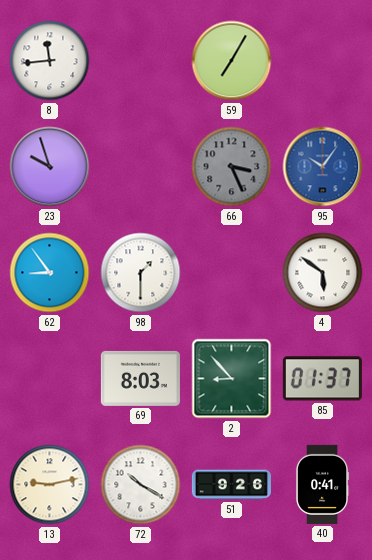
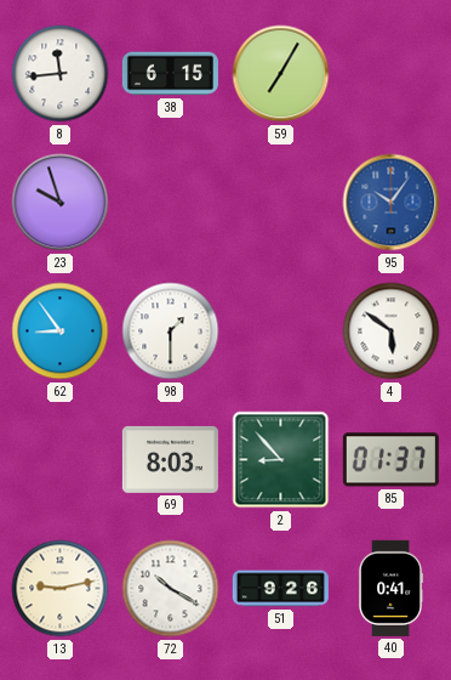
38: none -> 6:15
66: 3:26 -> none
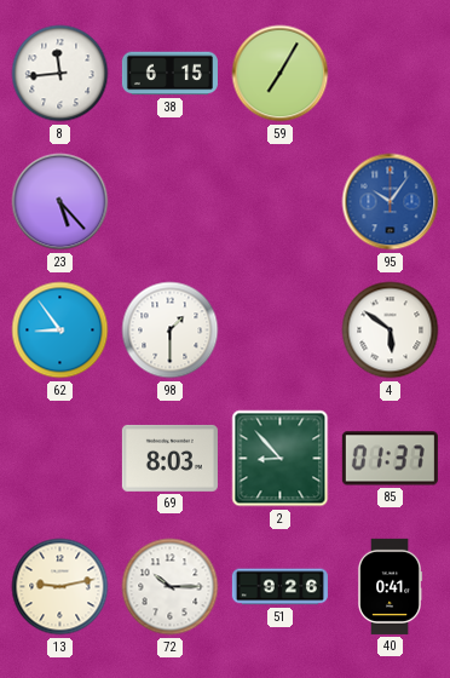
23: 9:57 -> 5:23
72: 10:20 -> 10:15
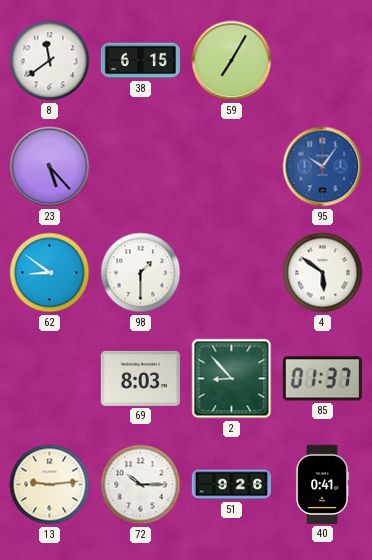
8: 11:44 -> 11:39
62: 8:54 -> 8:51
13: 9:13 -> 9:14
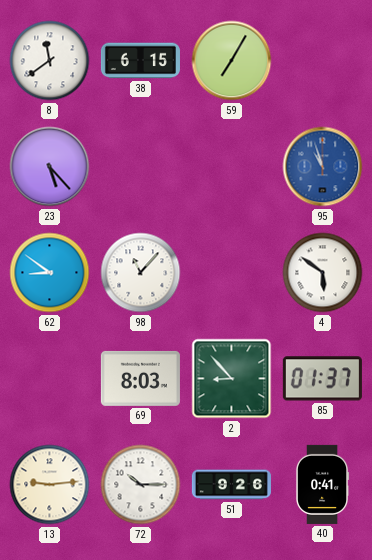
95: 10:06 -> 10:57
98: 1:30 -> 11:07
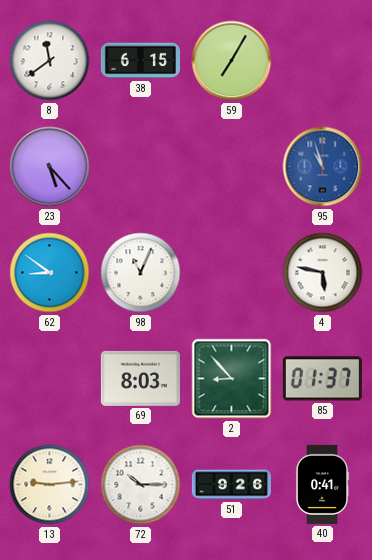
98: 11:07 -> 11:04
4: 5:51 -> 5:47
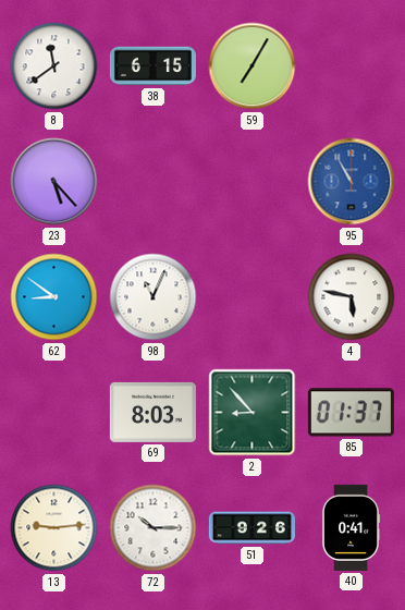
95: 10:57 -> 10:55
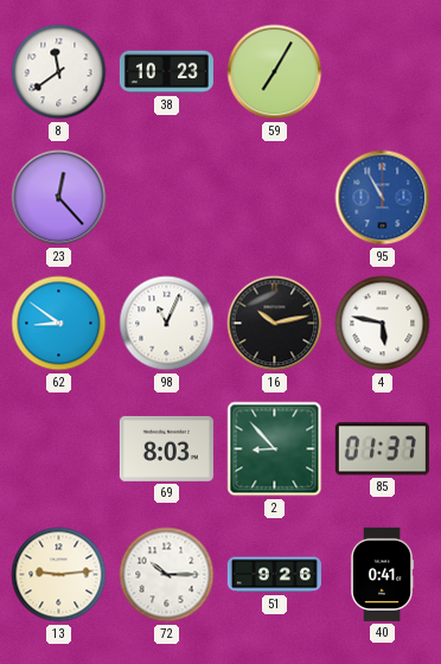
38: 6:15 -> 10:23
23: 5:23 -> 12:23
16: none -> 10:13
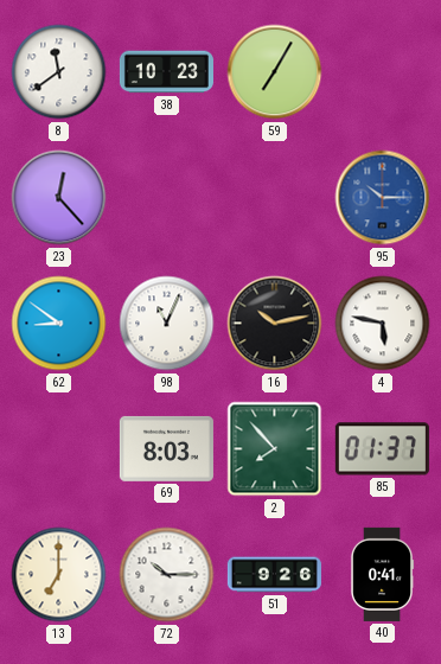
95: 10:55 -> 10:15
2: 8:53 -> 7:53
13: 9:14 -> 7:00
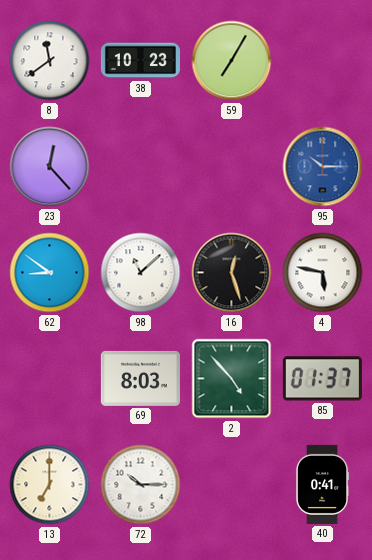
98: 11:04 -> 11:08
16: 10:13 -> 12:27
2: 7:53 -> 4:53
51: 9:26 -> none
